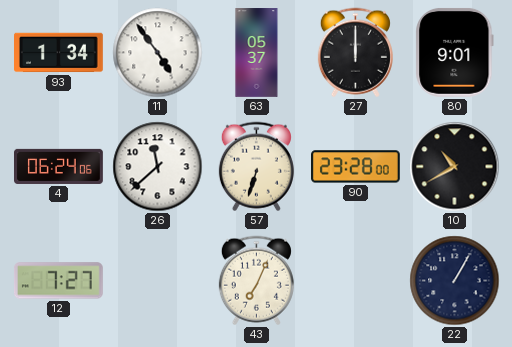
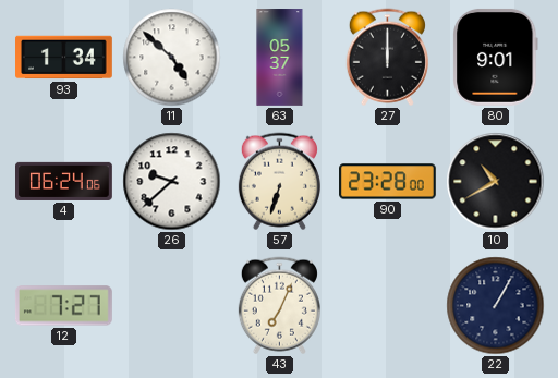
11: 4:54 -> 4:52
26: 11:38 -> 9:38
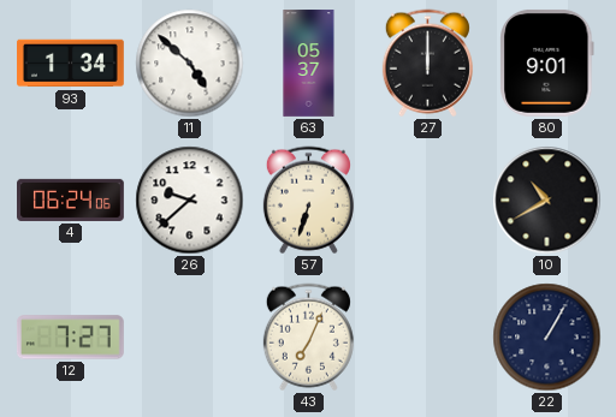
90: 23:28 -> none
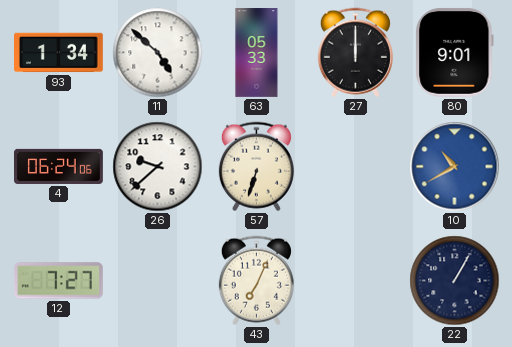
63: 05:37 -> 05:33
10 dial: black -> blue
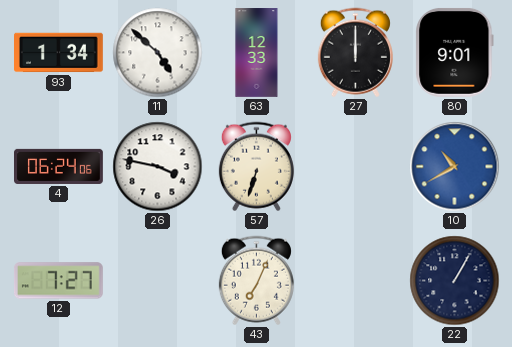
63: 05:33 -> 12:33
26: 9:38 -> 3:47
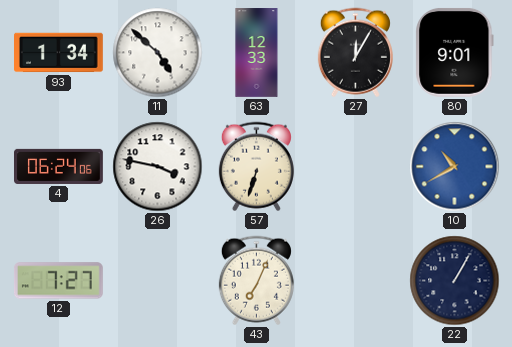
27: 12:00 -> 12:05
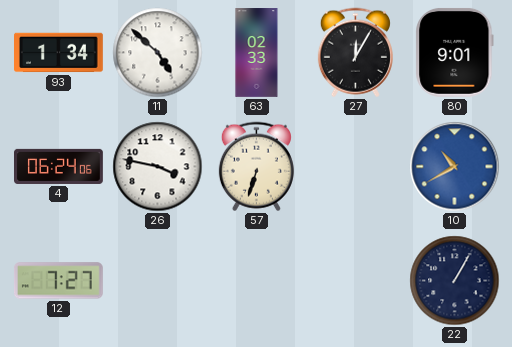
63: 12:33 -> 02:33
43: 7:04 -> none
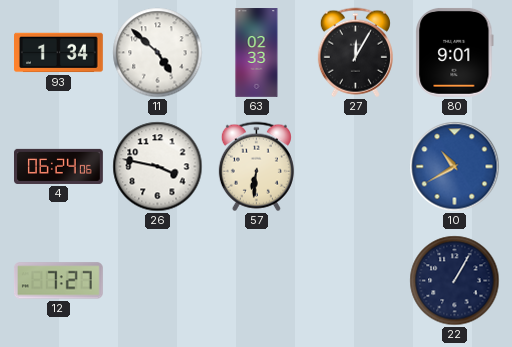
57: 6:33 -> 6:31
